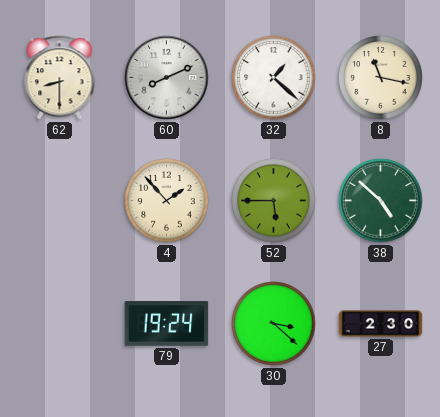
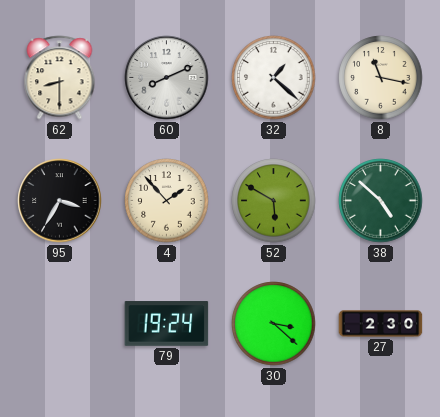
95: none -> 3:35
52: 5:45 -> 5:50
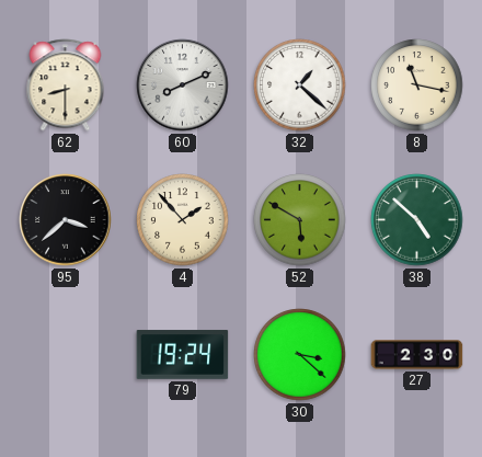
95: 3:35 -> 3:38
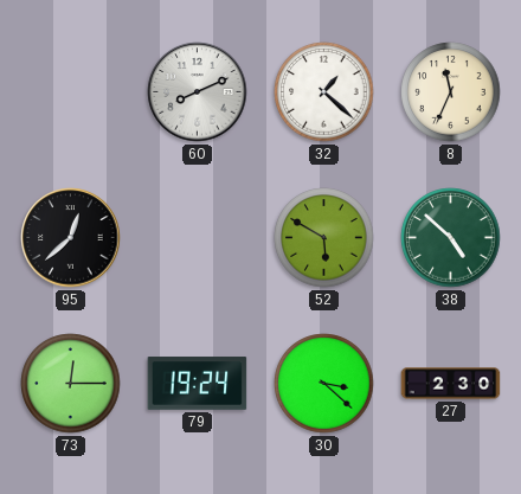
62: 8:30 -> none
8: 11:17 -> 11:34
95: 3:38 -> 12:38
4: 1:53 -> none
73: none -> 12:15
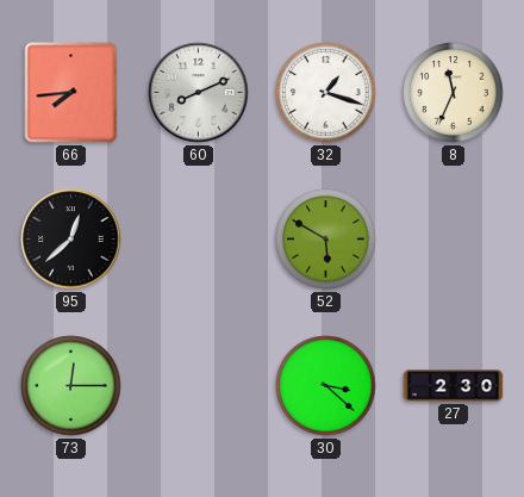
66: none -> 7:44
32: 1:22 -> 1:18
38: 4:52 -> none
79: 19:24 -> none
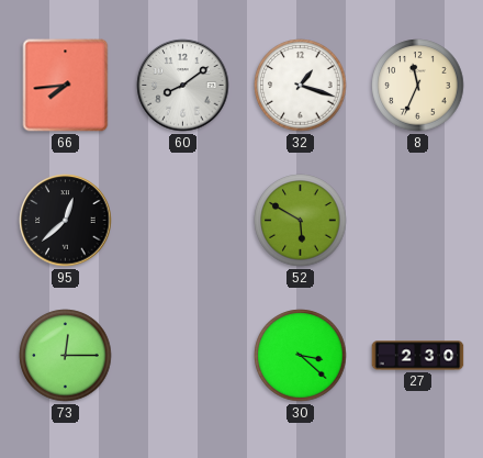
60: 8:11 -> 8:09
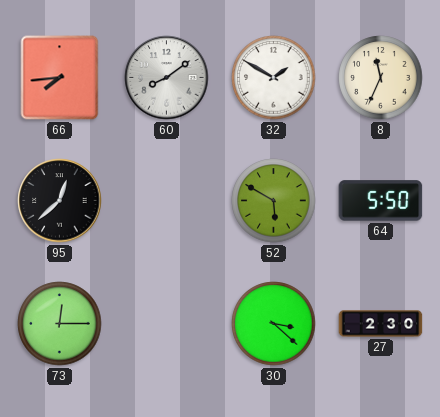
32: 1:18 -> 1:50
64: none -> 5:50
